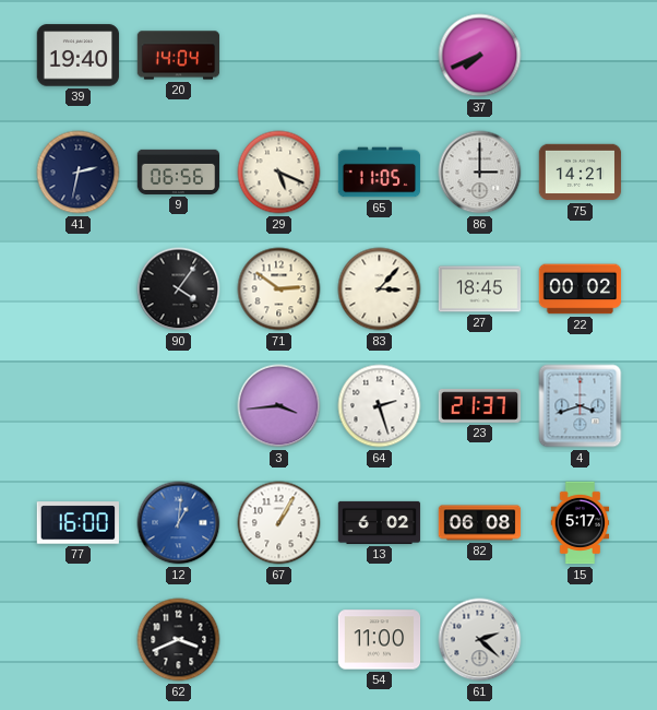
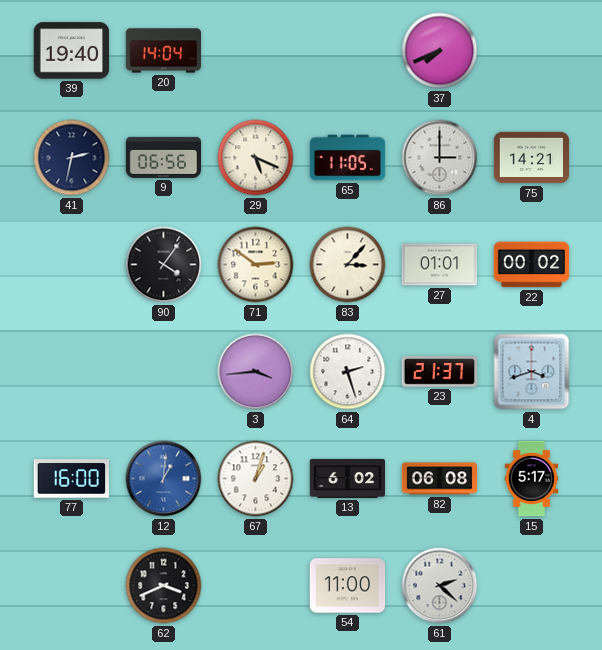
27: 18:45 -> 01:01
67: 1:05 -> 1:03
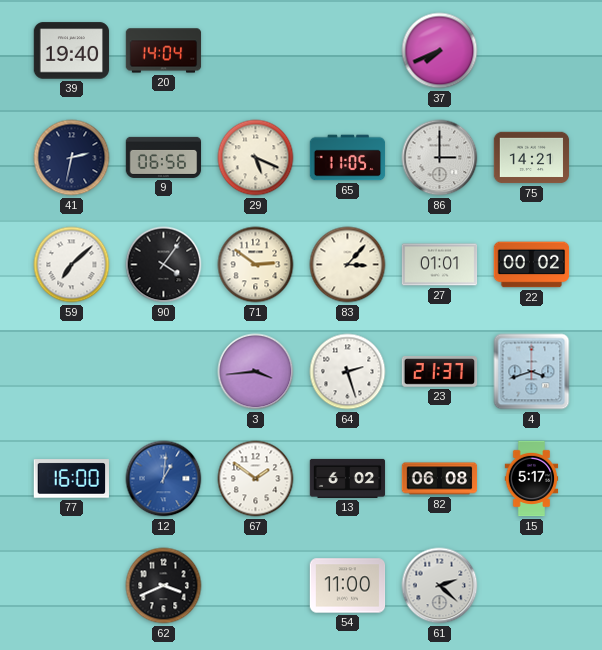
59: none -> 7:08
67: 1:03 -> 1:51
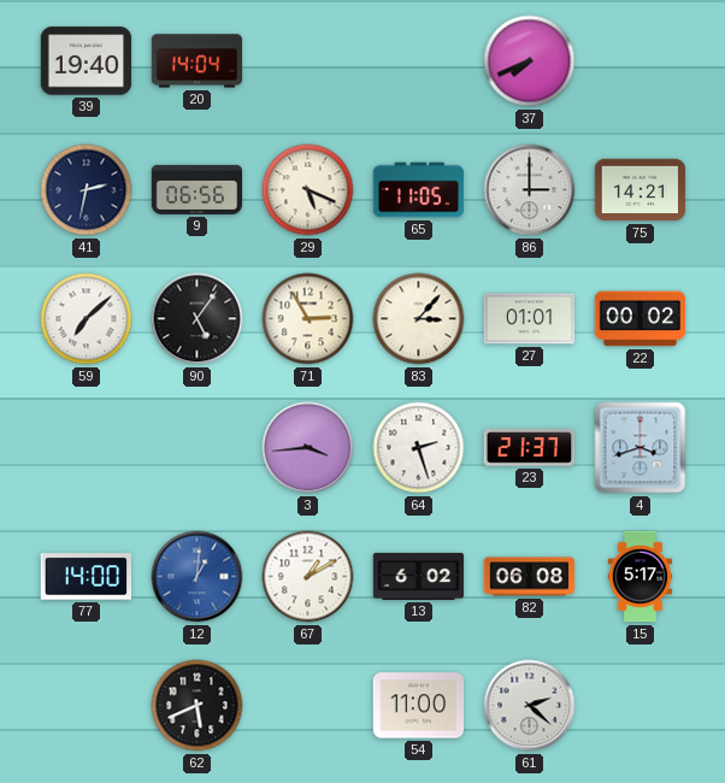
90: 4:06 -> 5:06
71: 2:51 -> 2:55
77: 16:00 -> 14:00
67: 1:51 -> 1:10
62: 3:41 -> 5:41
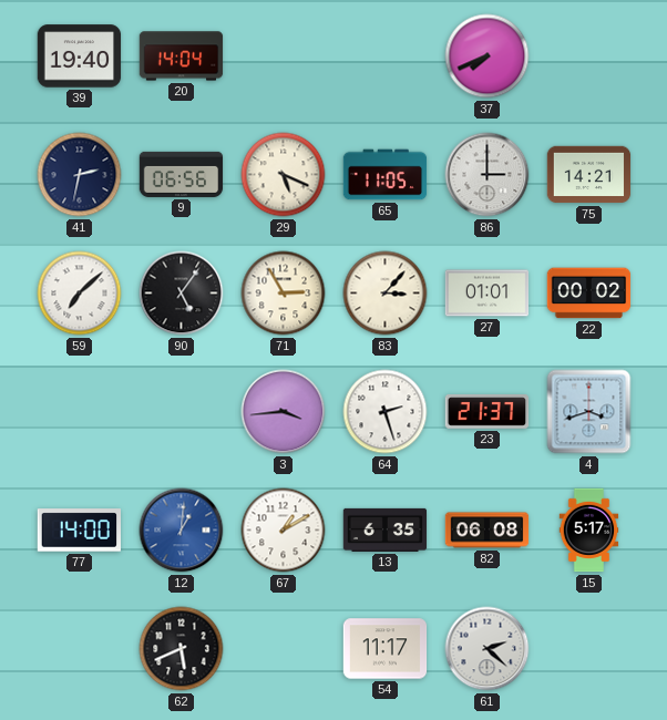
13: 6:02 -> 6:35
54: 11:00 -> 11:17
